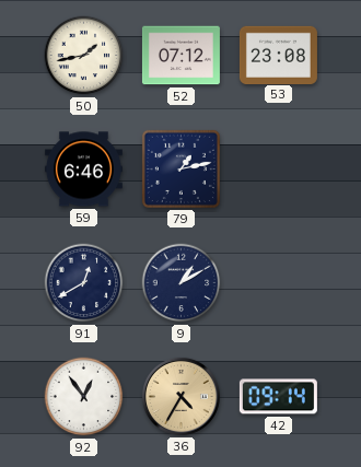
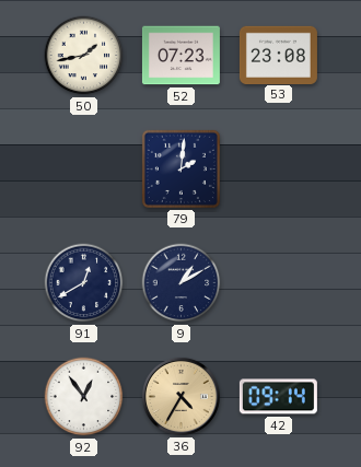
52: 07:12 -> 07:23
59: 6:46 -> none
79: 1:13 -> 2:01
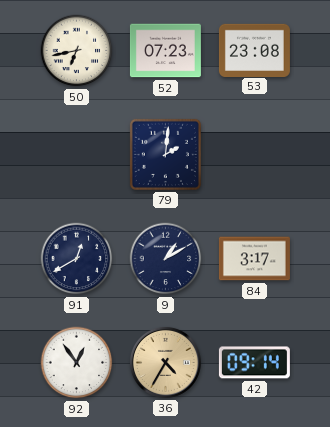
50: 1:43 -> 6:43
84: none -> 3:17
